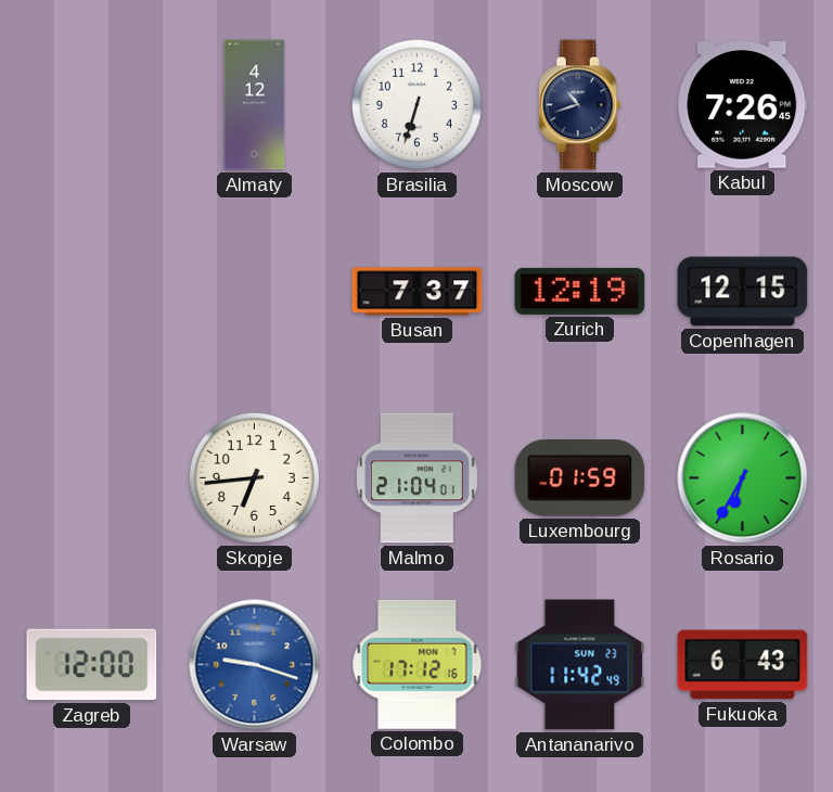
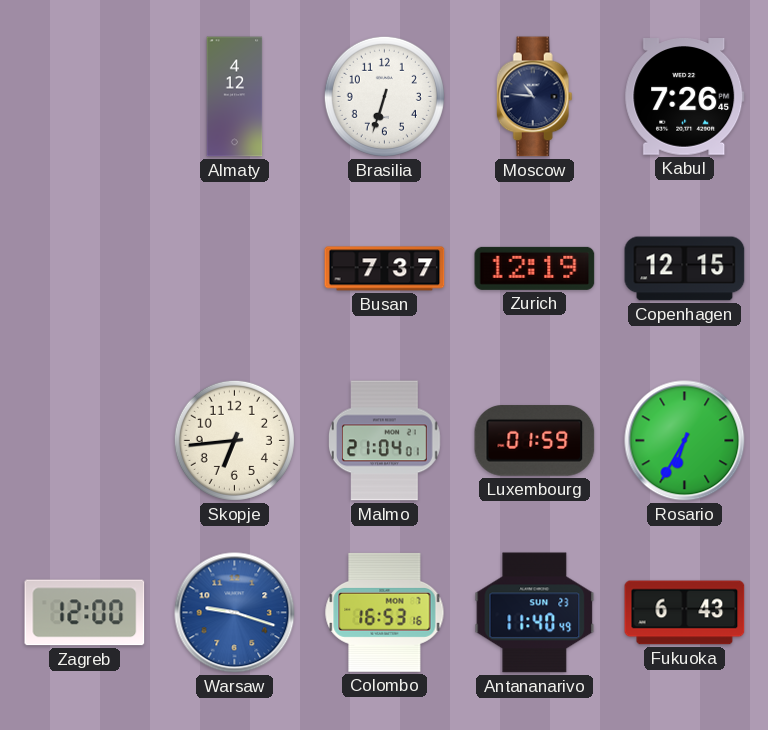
Moscow: 10:42 -> 10:46
Colombo: 17:12 -> 16:53
Antananarivo: 11:42 -> 11:40
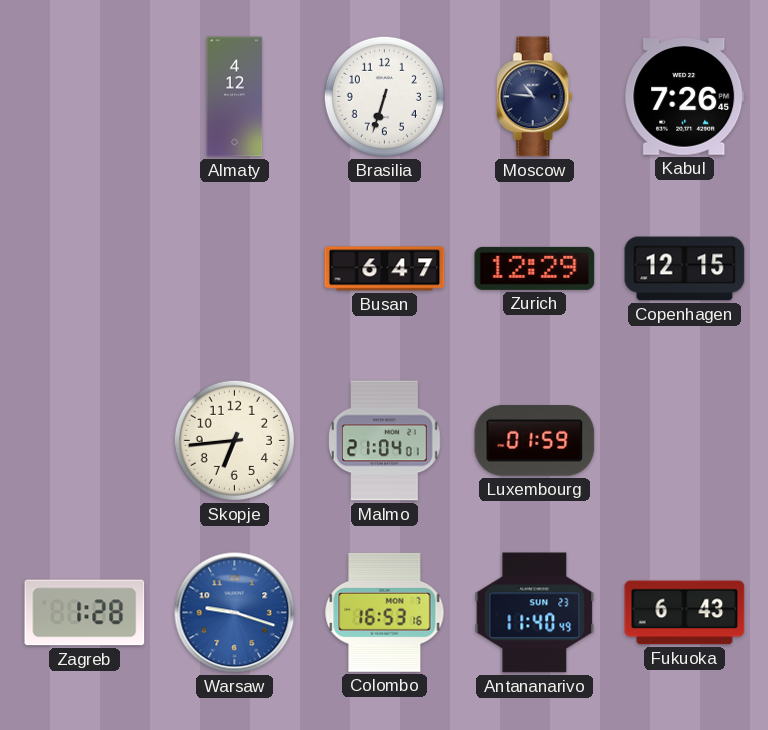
Busan: 7:37 -> 6:47
Zurich: 12:19 -> 12:29
Rosario: 6:35 -> none
Zagreb: 12:00 -> 1:28
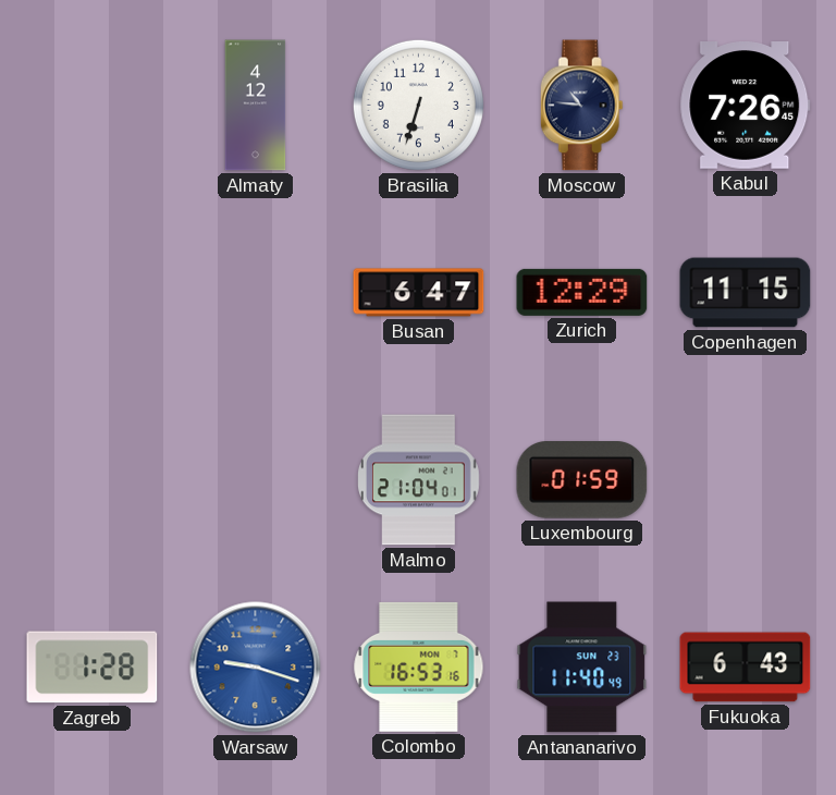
Copenhagen: 12:15 -> 11:15
Skopje: 6:44 -> none
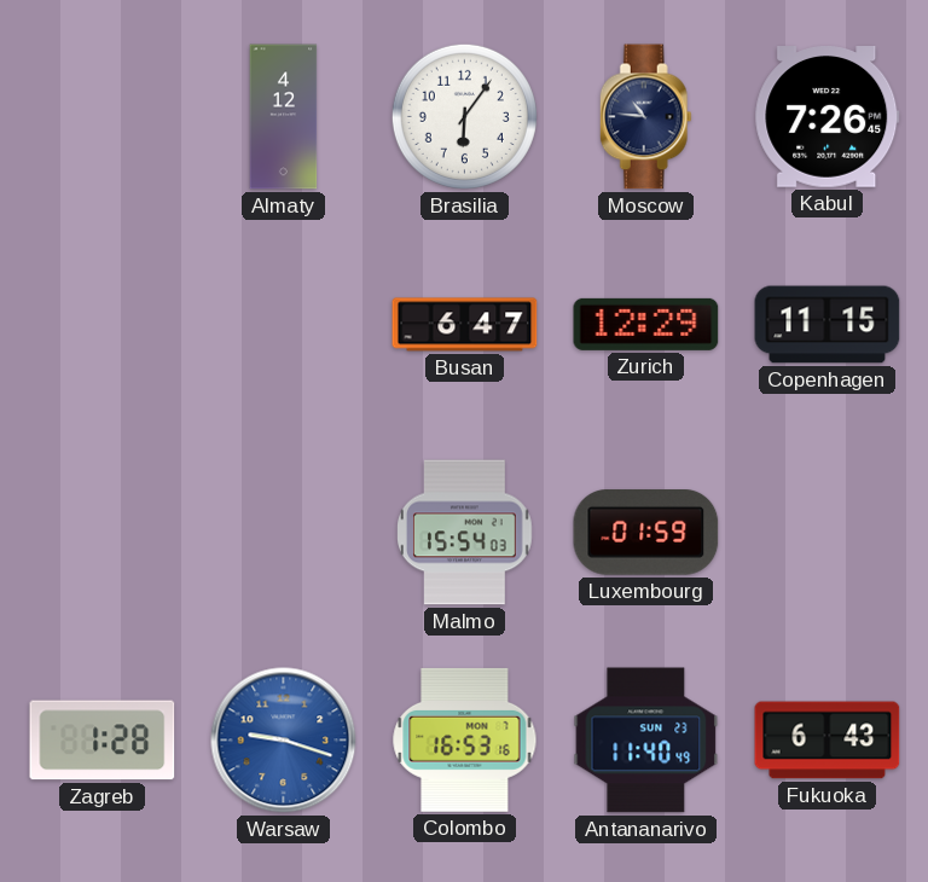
Brasilia: 6:33 -> 6:06
Malmo: 21:04 -> 15:54
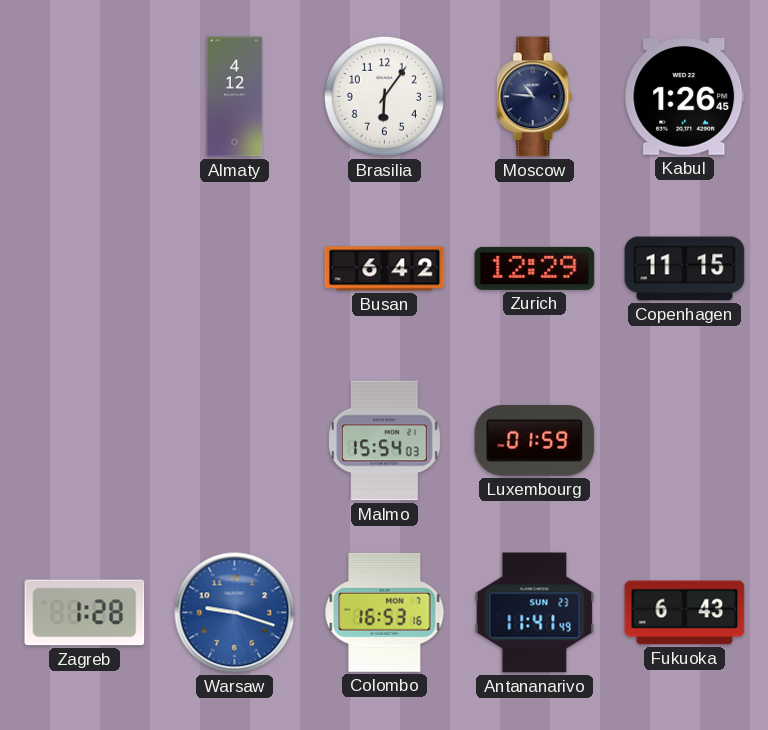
Kabul: 7:26 -> 1:26
Busan: 6:47 -> 6:42
Antananarivo: 11:40 -> 11:41
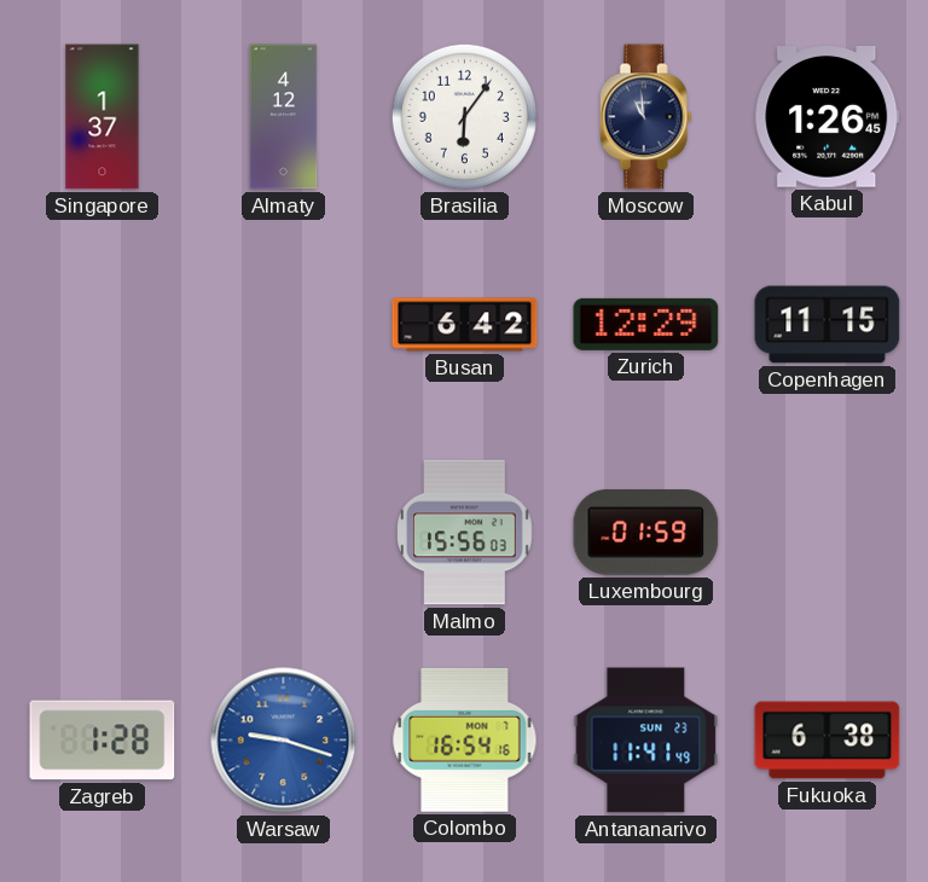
Singapore: none -> 1:37
Moscow: 10:46 -> 10:59
Malmo: 15:54 -> 15:56
Colombo: 16:53 -> 16:54
Fukuoka: 6:43 -> 6:38
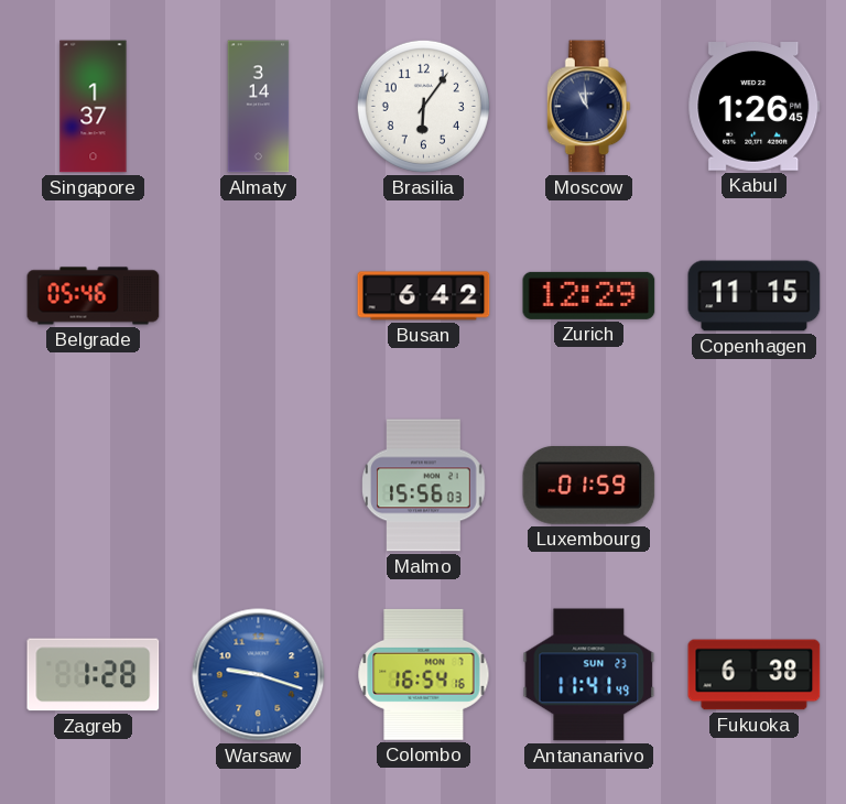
Almaty: 4:12 -> 3:14
Belgrade: none -> 05:46
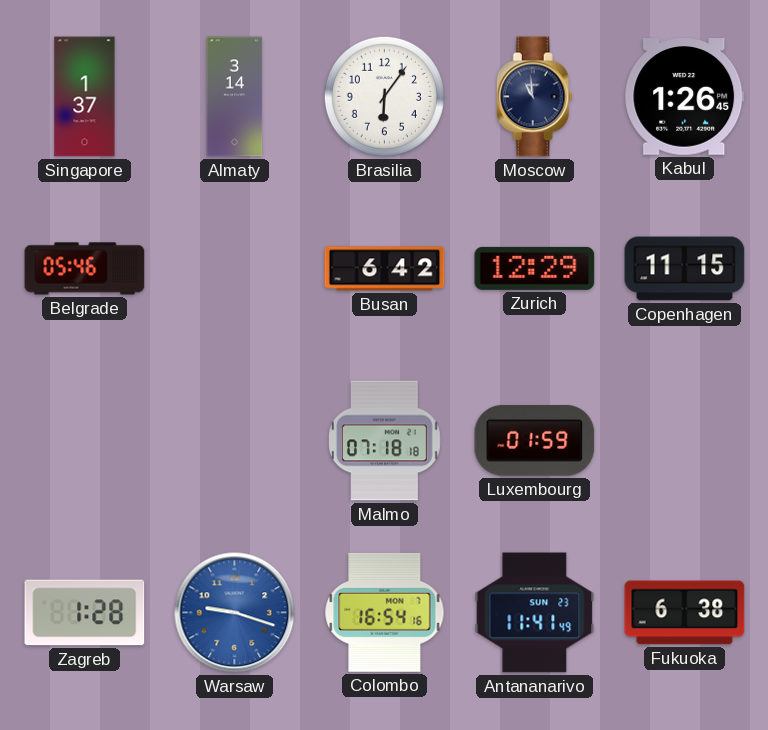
Malmo: 15:56 -> 07:18
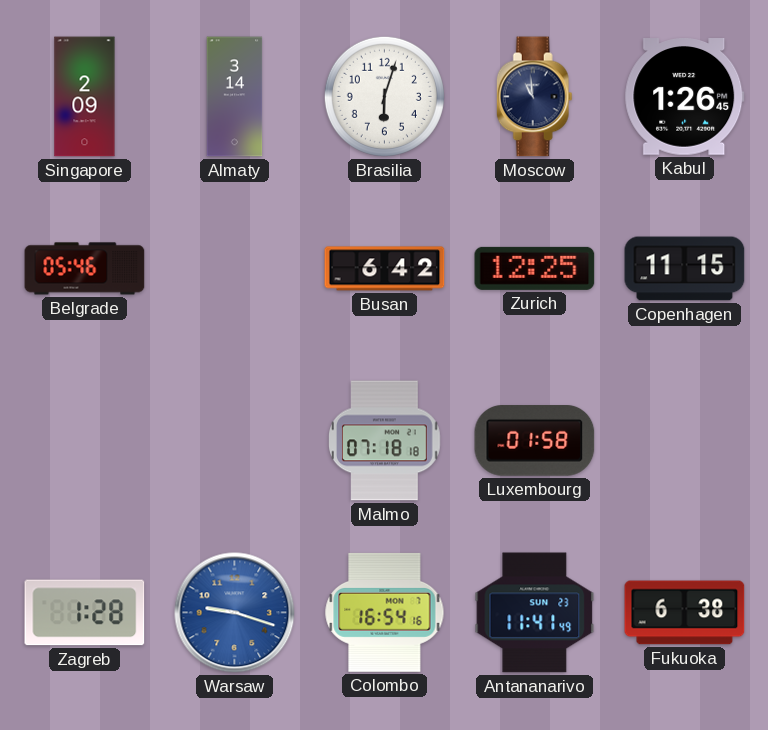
Singapore: 1:37 -> 2:09
Brasilia: 6:06 -> 6:03
Zurich: 12:29 -> 12:25
Luxembourg: 01:59 -> 01:58
